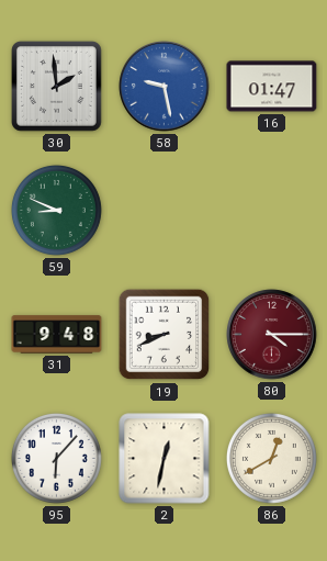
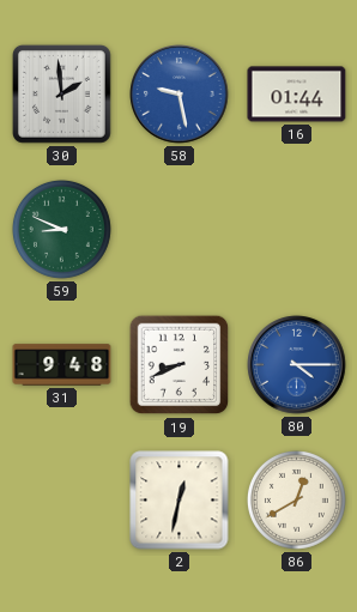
16: 01:47 -> 01:44
80 dial: burgundy -> blue
95: 6:07 -> none
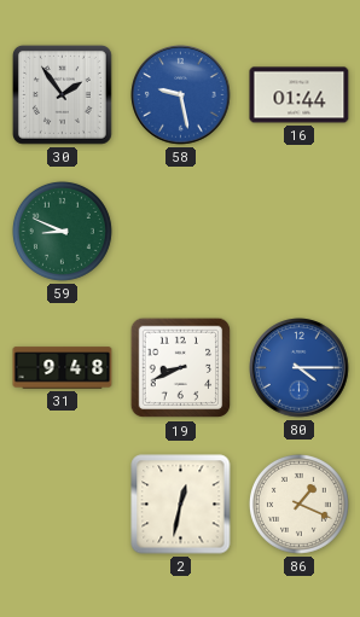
30: 1:59 -> 1:54
86: 12:40 -> 1:19
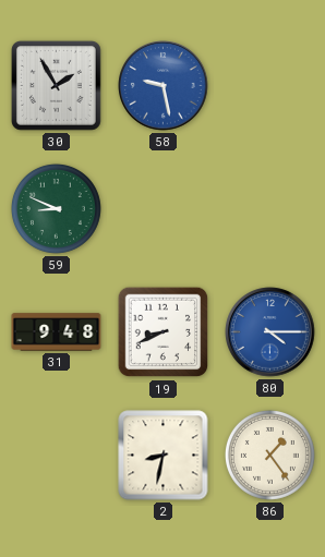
30: 1:54 -> 1:55
16: 01:44 -> none
2: 12:32 -> 8:32
86: 1:19 -> 1:24
